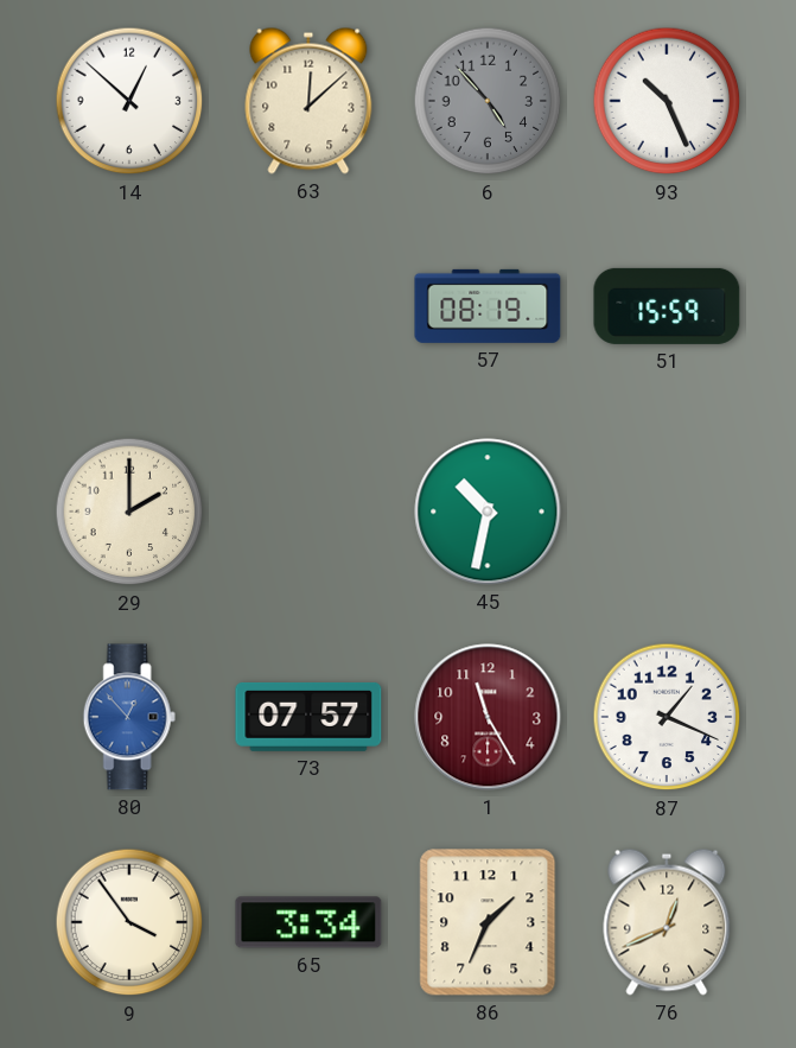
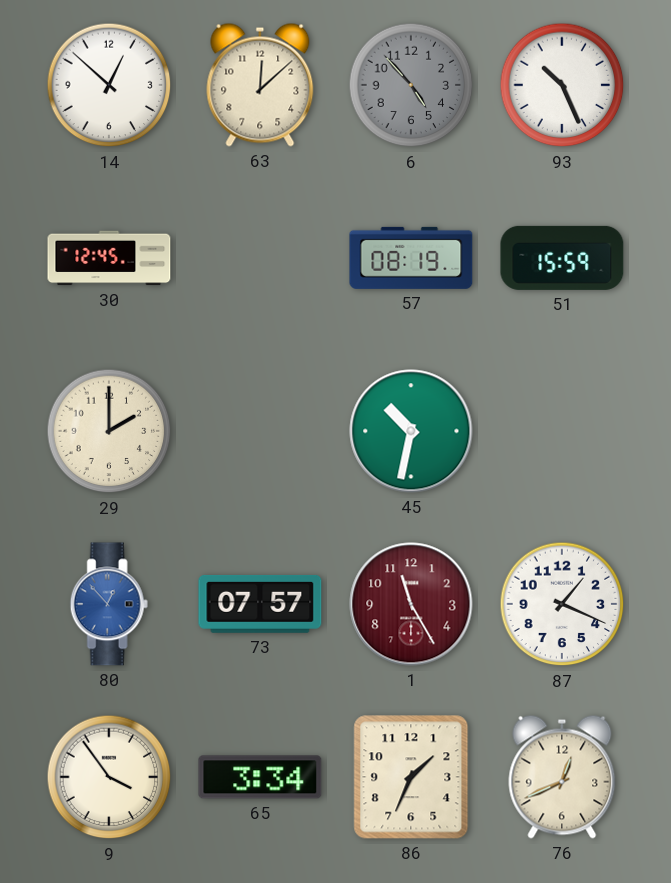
30: none -> 12:45
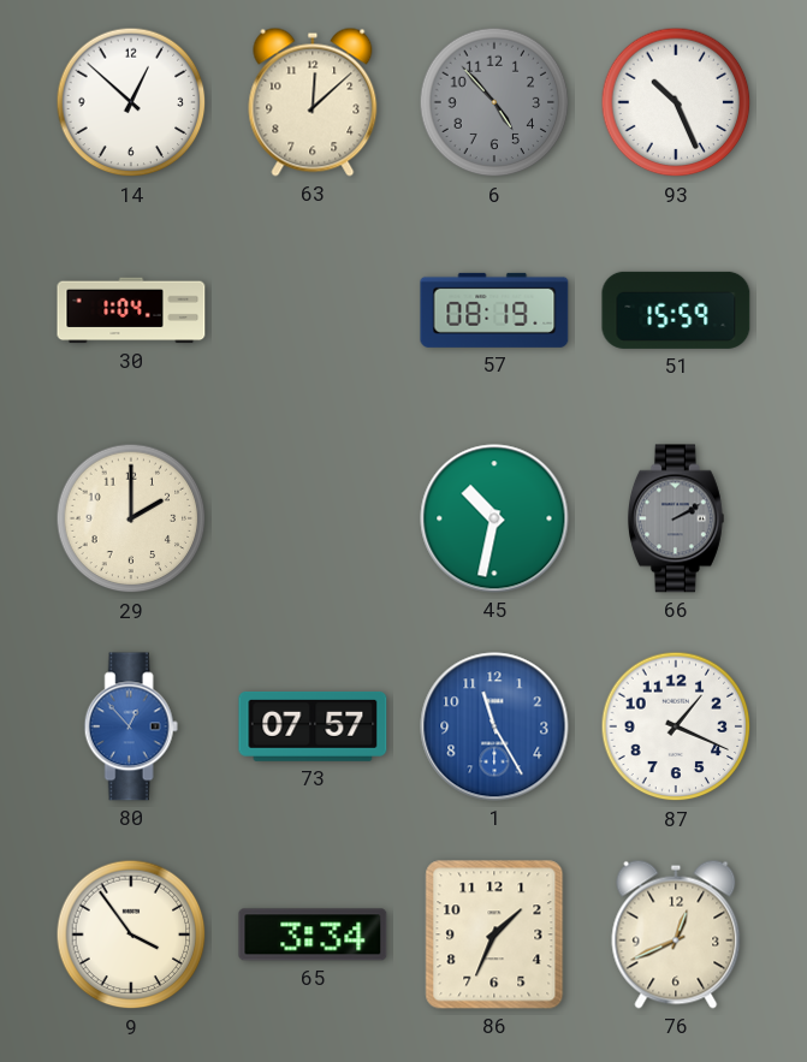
30: 12:45 -> 1:04
66: none -> 2:10
1 dial: burgundy -> blue
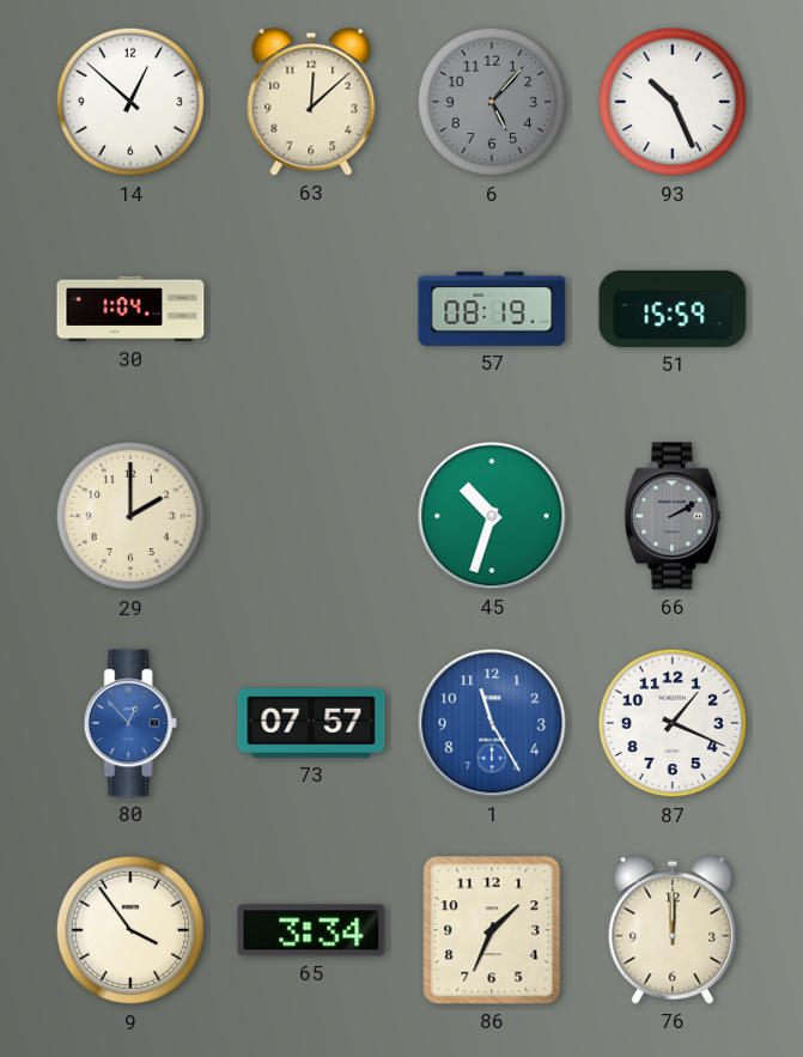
6: 4:53 -> 5:07
45: 10:32 -> 10:33
76: 12:41 -> 12:00
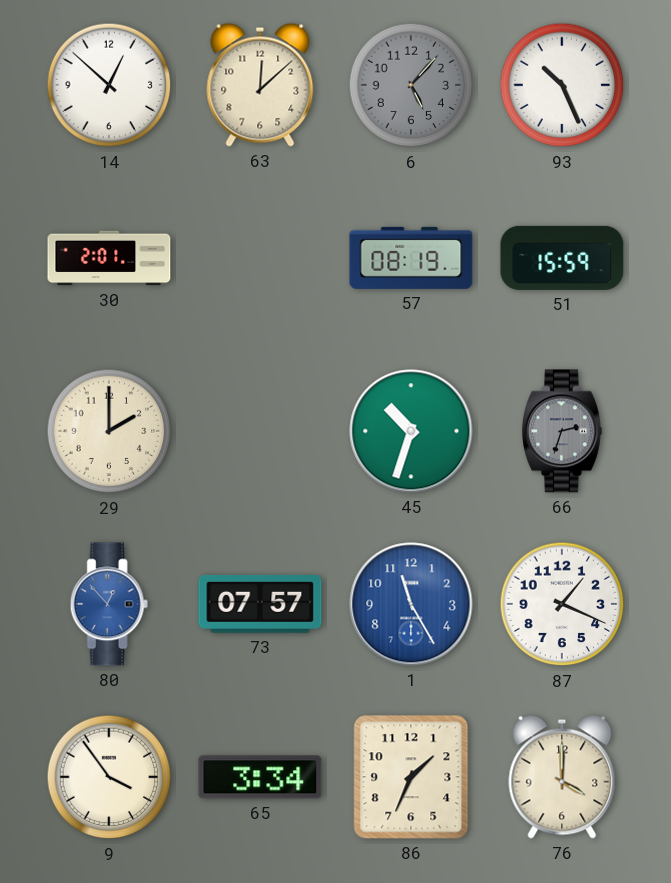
30: 1:04 -> 2:01
66: 2:10 -> 2:33
76: 12:00 -> 4:00
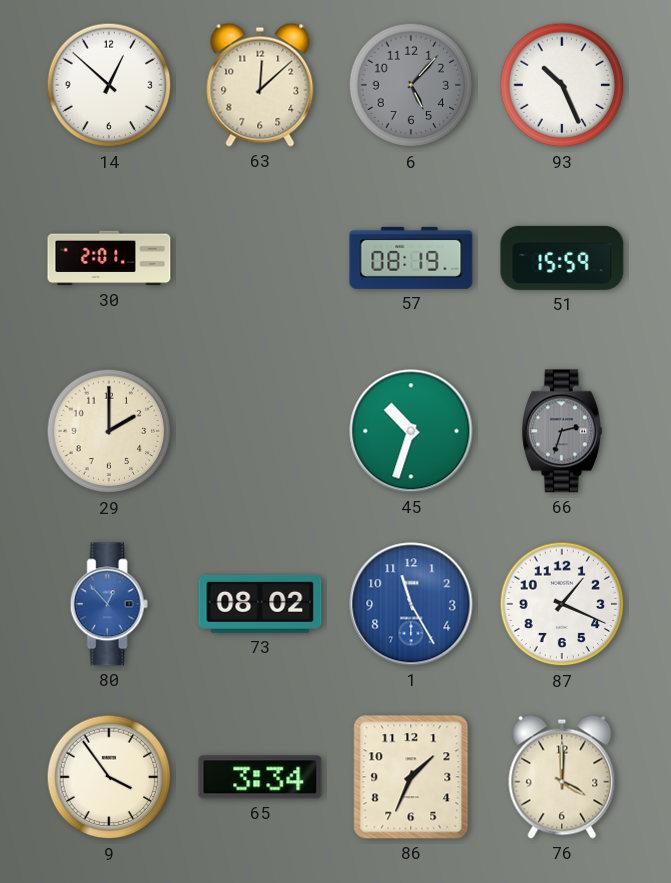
73: 07:57 -> 08:02
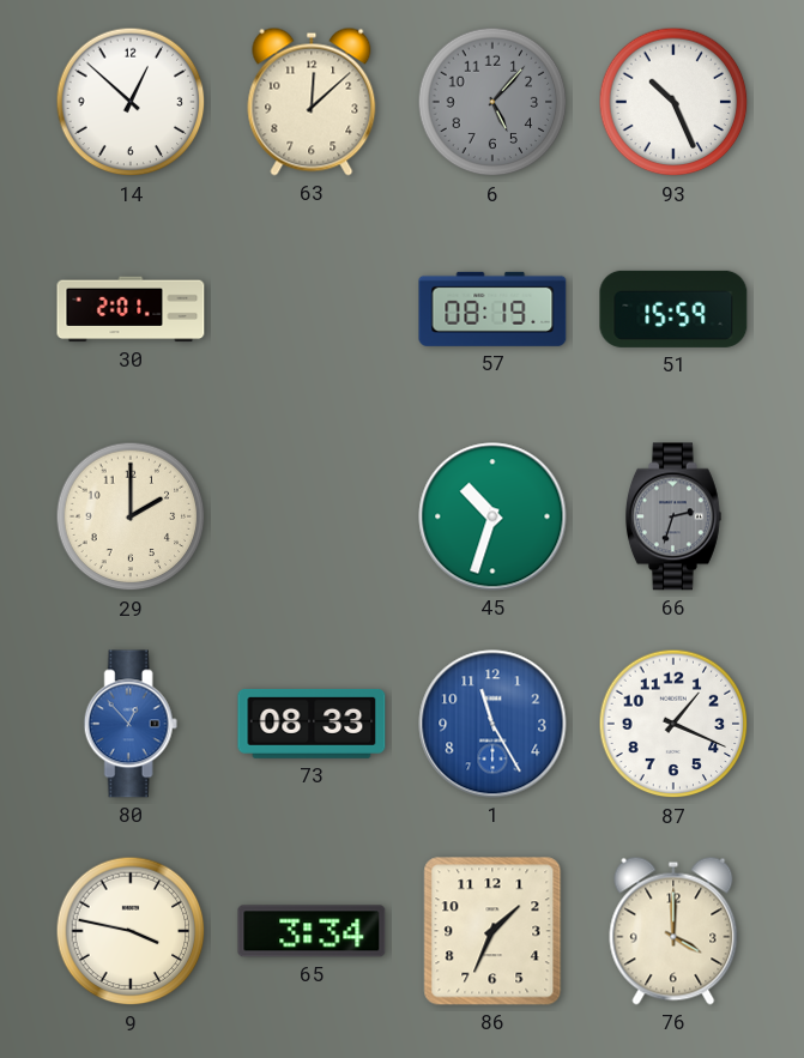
73: 08:02 -> 08:33
9: 3:54 -> 3:47
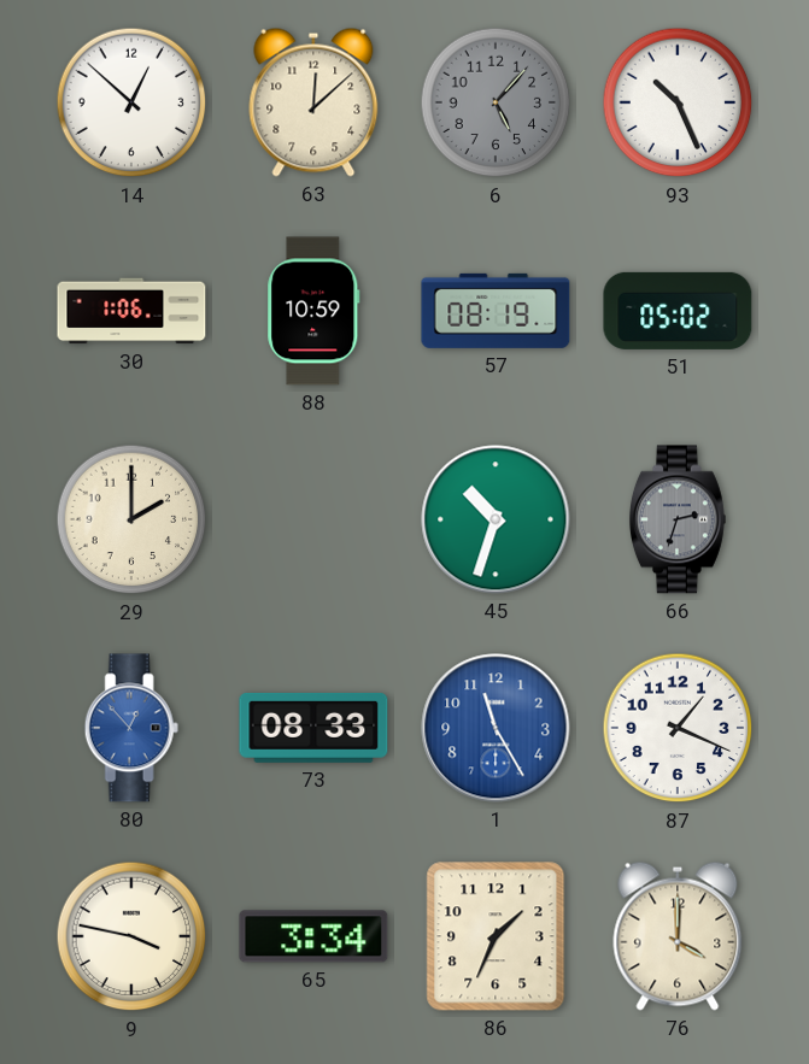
30: 2:01 -> 1:06
88: none -> 10:59
51: 15:59 -> 05:02
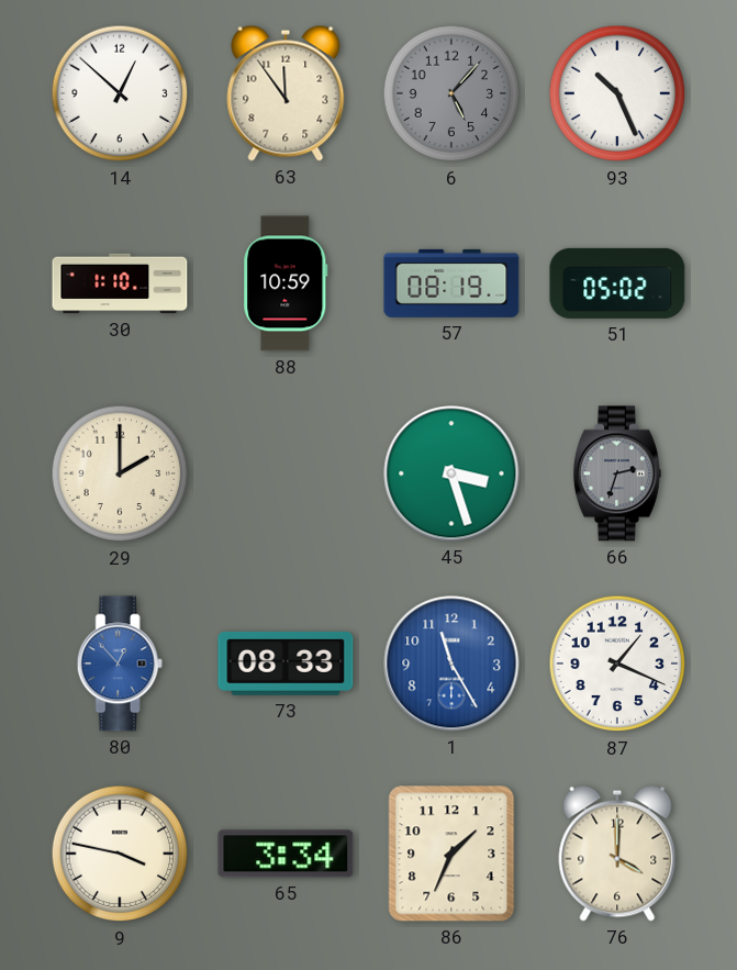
63: 12:08 -> 11:54
30: 1:06 -> 1:10
45: 10:33 -> 3:27
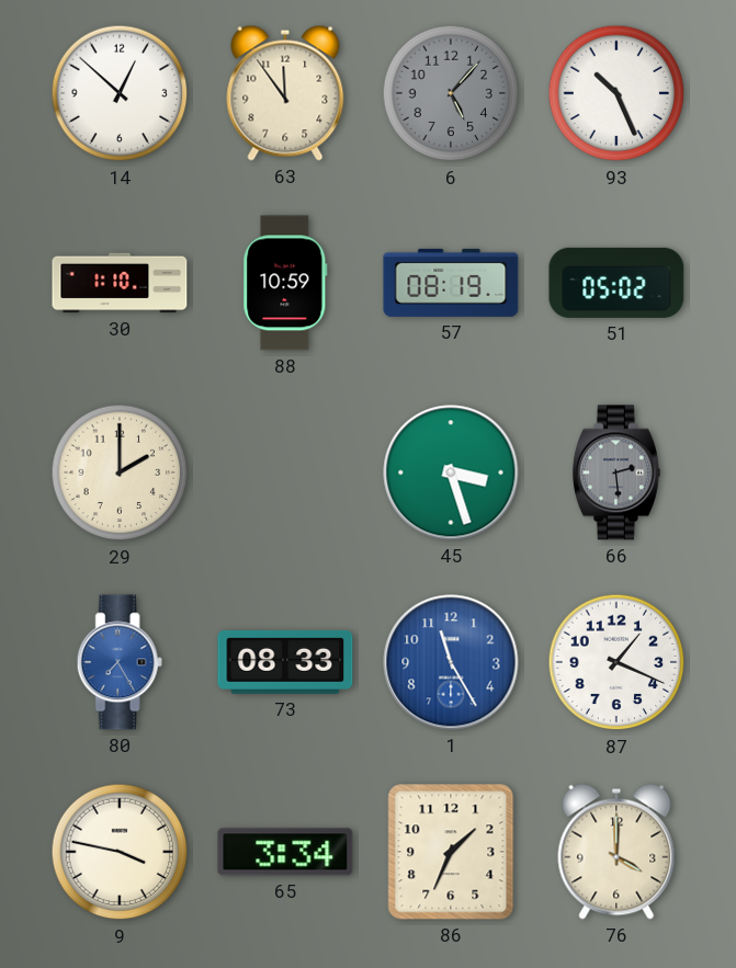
66: 2:33 -> 2:29
80: 12:53 -> 7:25
